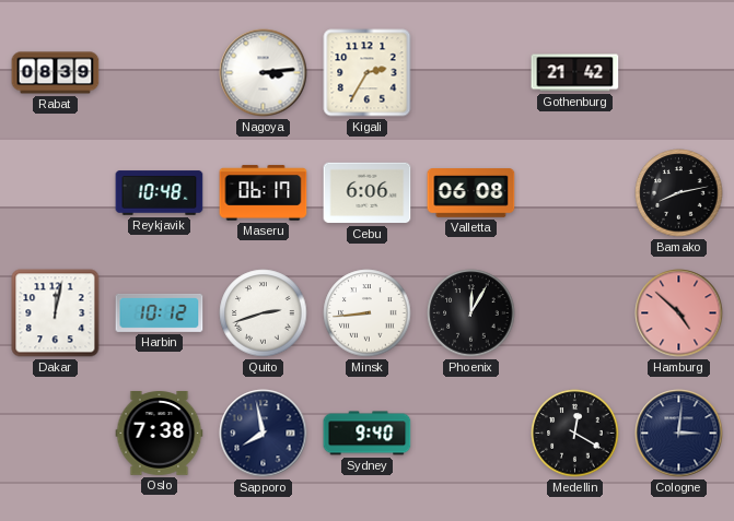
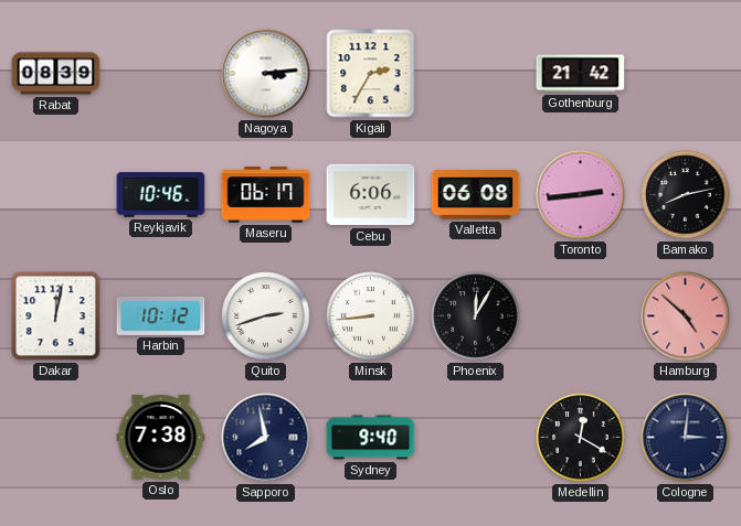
Reykjavik: 10:48 -> 10:46
Toronto: none -> 2:44
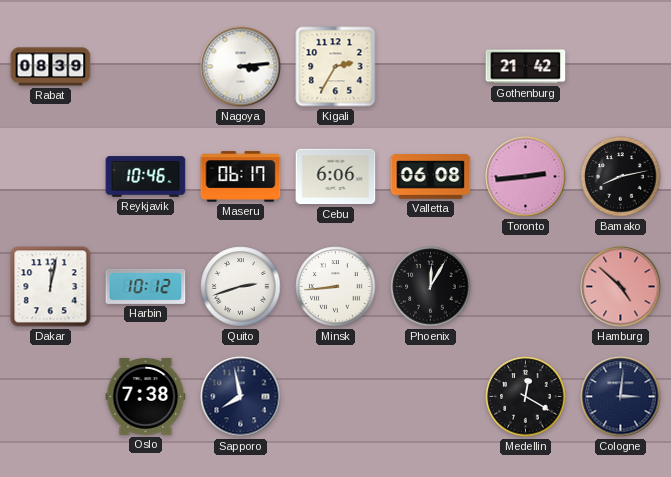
Sydney: 9:40 -> none
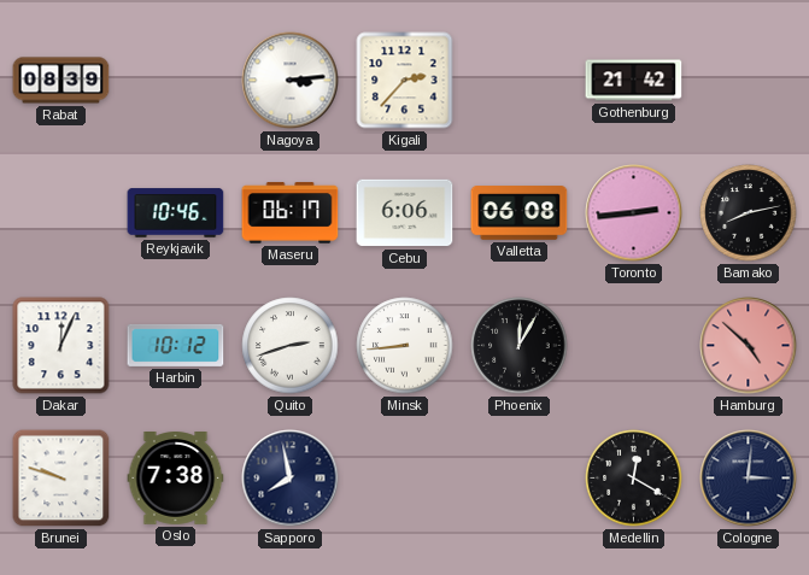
Kigali: 2:35 -> 2:37
Dakar: 12:02 -> 12:04
Brunei: none -> 9:48
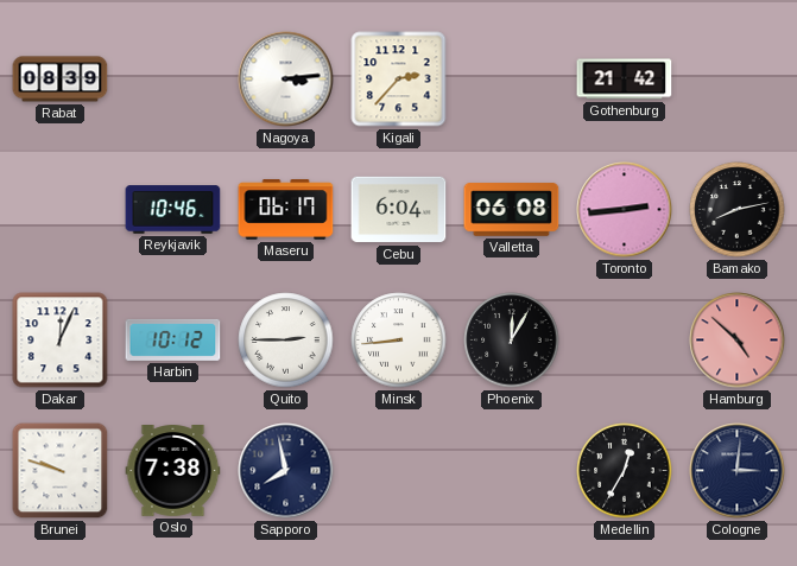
Cebu: 6:06 -> 6:04
Quito: 2:42 -> 2:45
Medellin: 12:20 -> 12:35
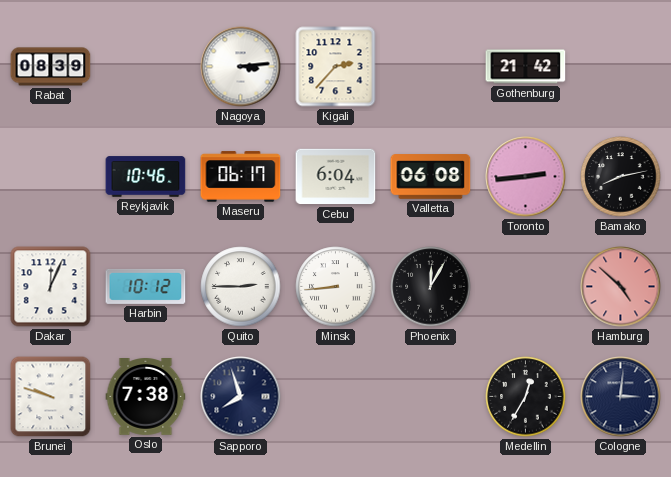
Sapporo: 7:58 -> 7:57
